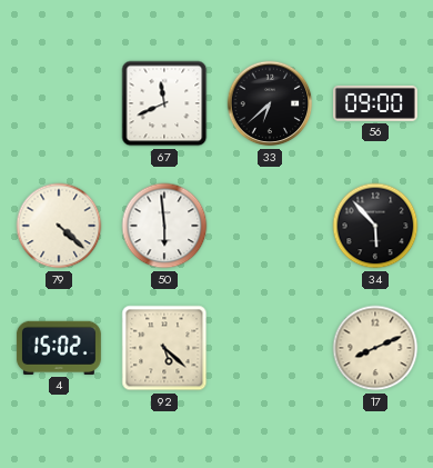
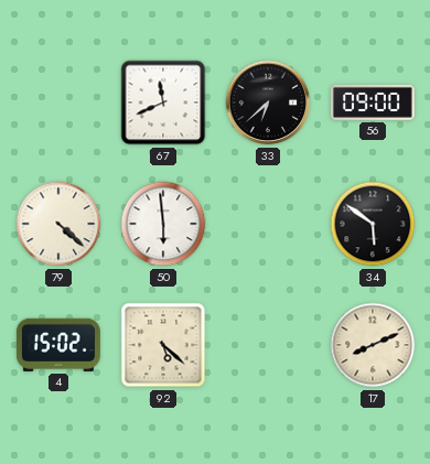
34: 5:53 -> 5:51
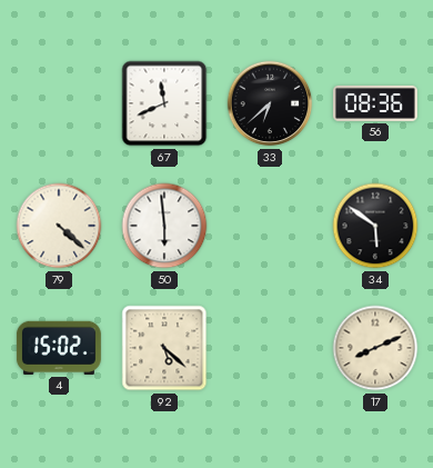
56: 09:00 -> 08:36
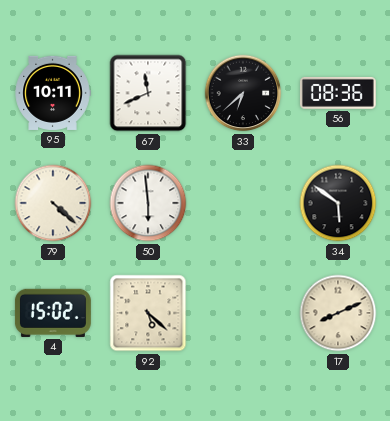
95: none -> 10:11
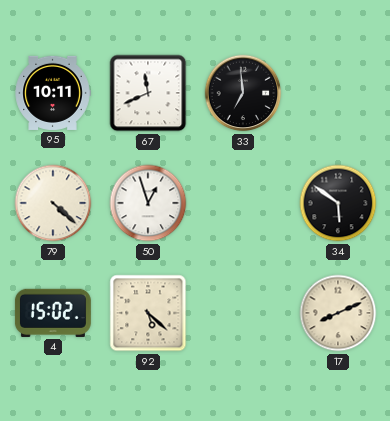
33: 6:38 -> 6:59
56: 08:36 -> none
50: 5:59 -> 12:57
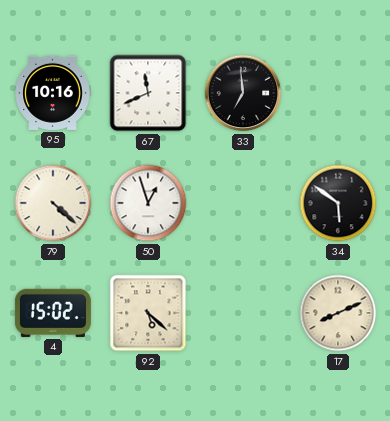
95: 10:11 -> 10:16
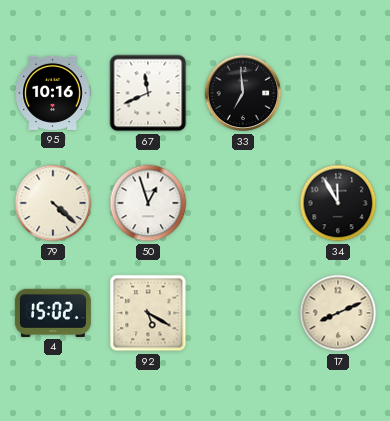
34: 5:51 -> 11:55
92: 5:22 -> 5:20
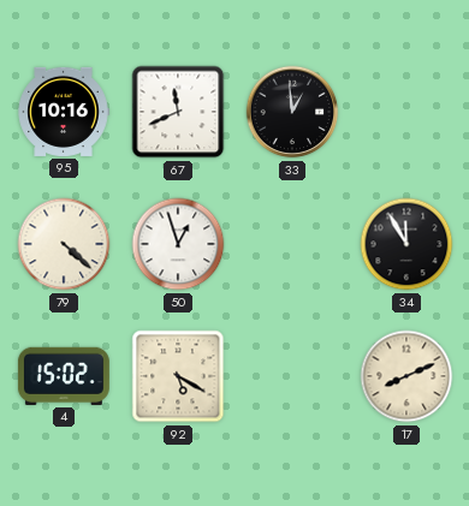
33: 6:59 -> 12:59
